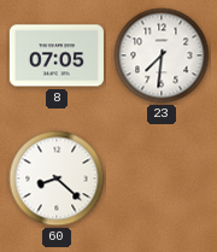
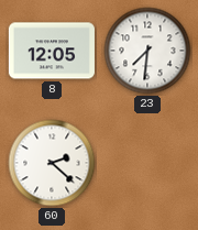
8: 07:05 -> 12:05
60: 8:22 -> 2:22
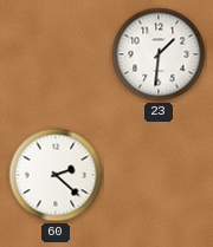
8: 12:05 -> none
23: 7:31 -> 1:31
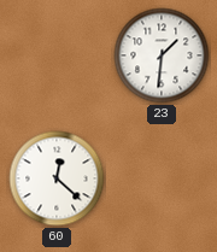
60: 2:22 -> 12:22
